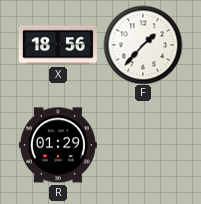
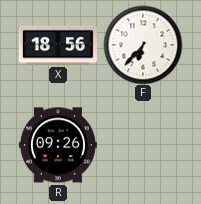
F: 1:37 -> 6:37
R: 01:29 -> 09:26
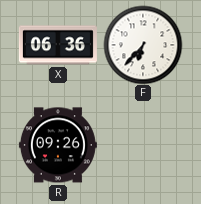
X: 18:56 -> 06:36
